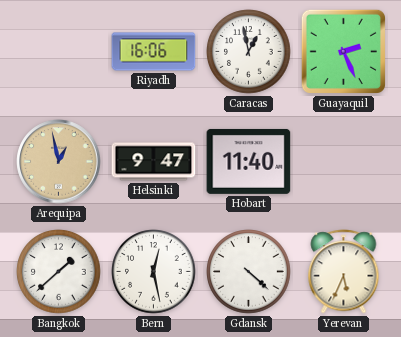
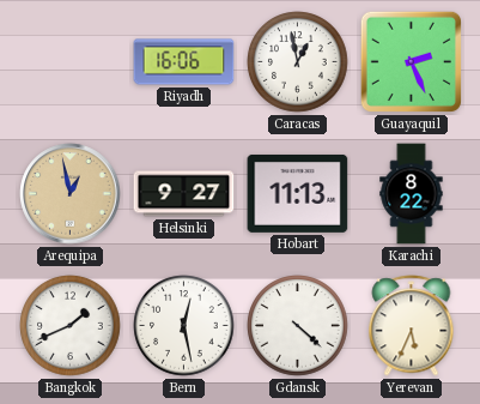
Helsinki: 9:47 -> 9:27
Hobart: 11:40 -> 11:13
Karachi: none -> 8:22
Bangkok: 1:38 -> 1:41
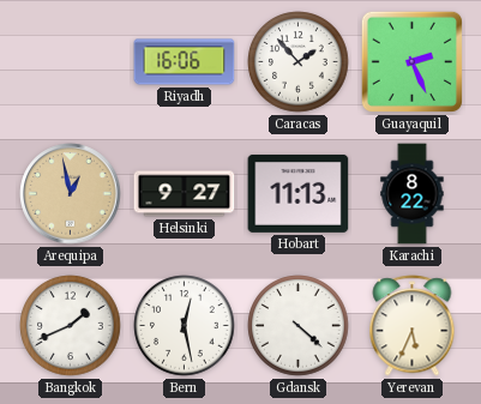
Caracas: 12:58 -> 1:53
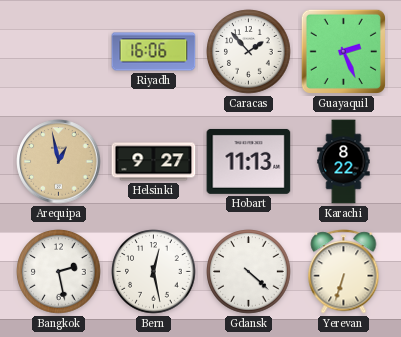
Bangkok: 1:41 -> 2:28
Yerevan: 5:34 -> 6:33
